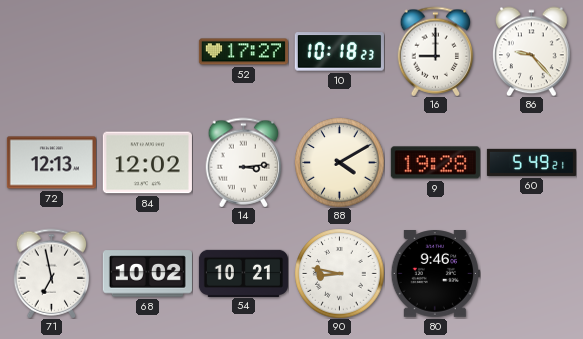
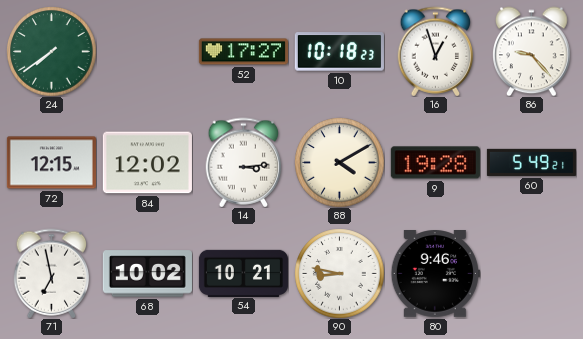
24: none -> 7:39
16: 9:00 -> 12:57
72: 12:13 -> 12:15
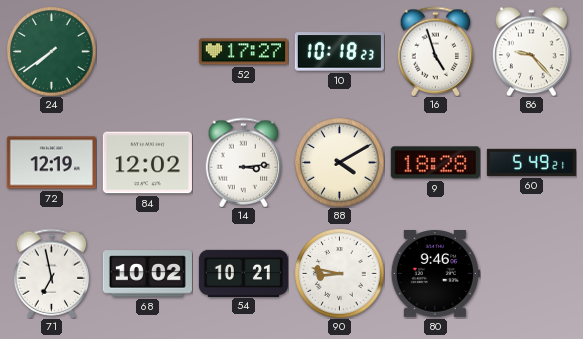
16: 12:57 -> 4:57
72: 12:15 -> 12:19
9: 19:28 -> 18:28
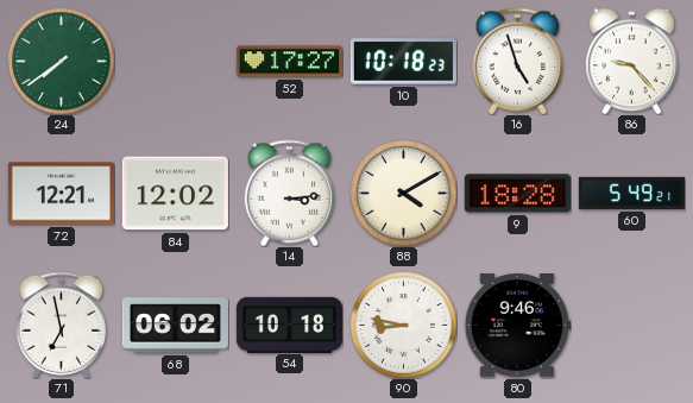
72: 12:19 -> 12:21
68: 10:02 -> 06:02
54: 10:21 -> 10:18
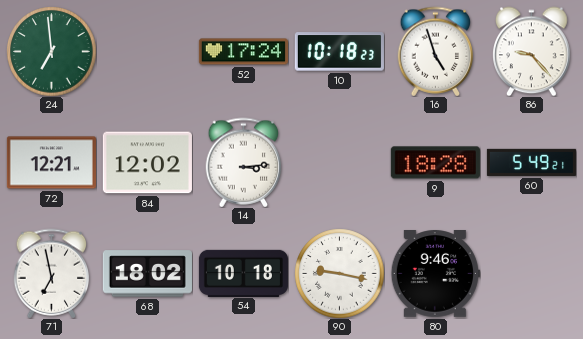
24: 7:39 -> 6:59
52: 17:27 -> 17:24
88: 4:10 -> none
68: 06:02 -> 18:02
90: 8:47 -> 9:17
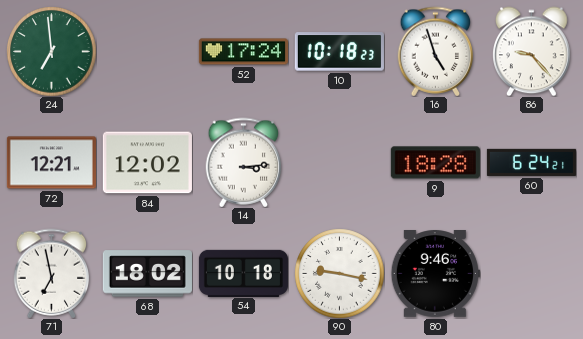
60: 5:49 -> 6:24
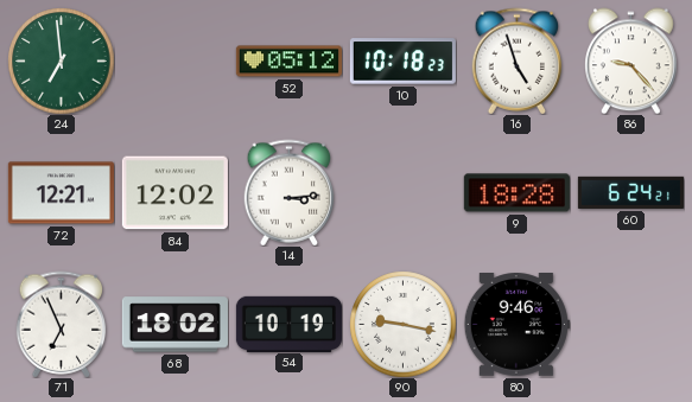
52: 17:24 -> 05:12
71: 6:58 -> 6:56
54: 10:18 -> 10:19
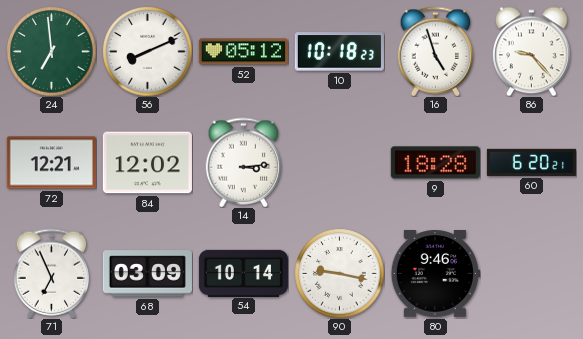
56: none -> 8:11
60: 6:24 -> 6:20
68: 18:02 -> 03:09
54: 10:19 -> 10:14
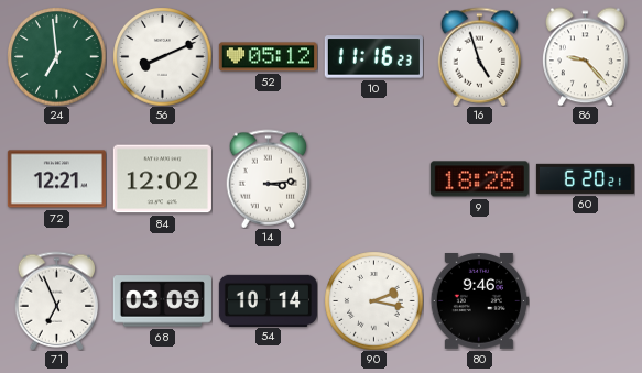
10: 10:18 -> 11:16
90: 9:17 -> 2:17
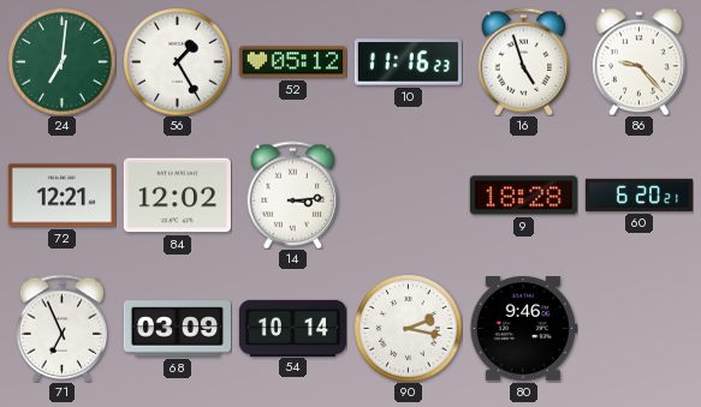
24: 6:59 -> 7:01
56: 8:11 -> 1:25
